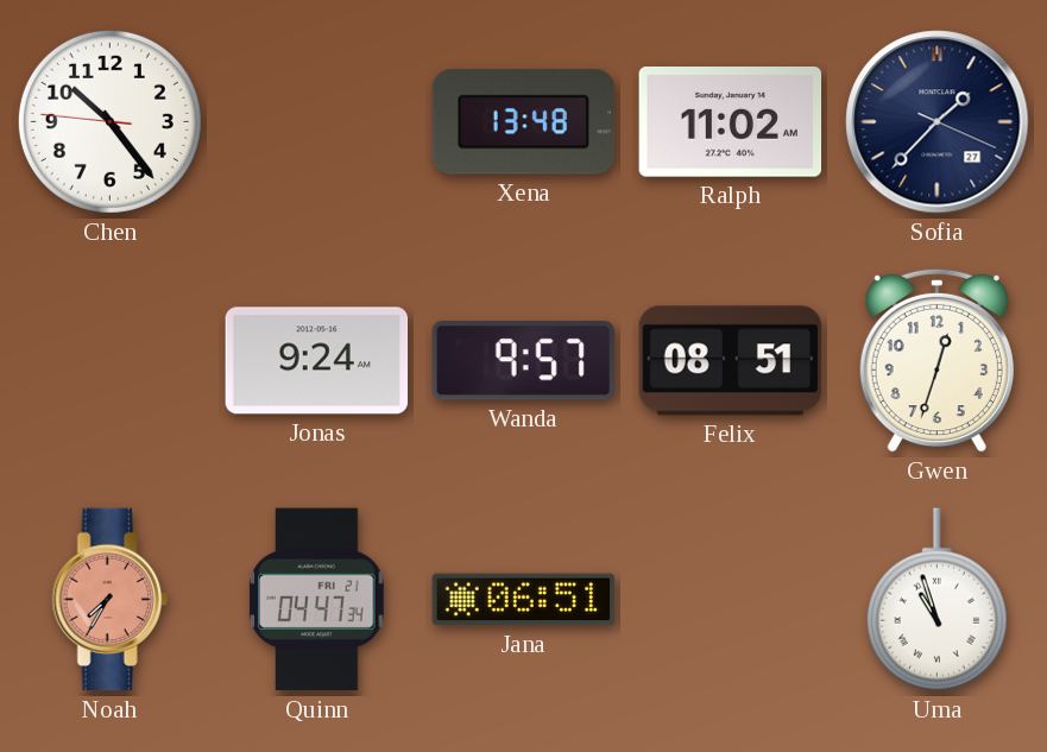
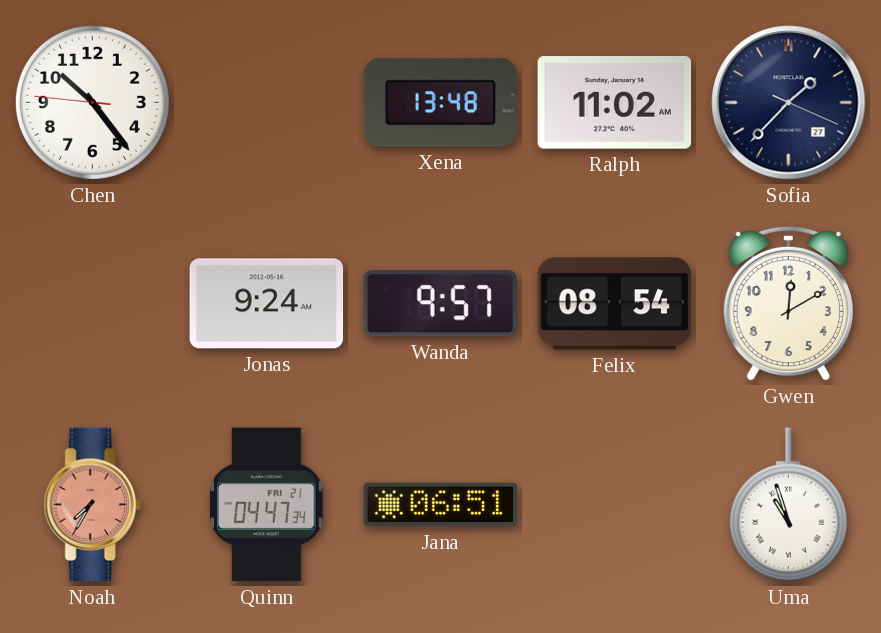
Felix: 08:51 -> 08:54
Gwen: 12:33 -> 12:10
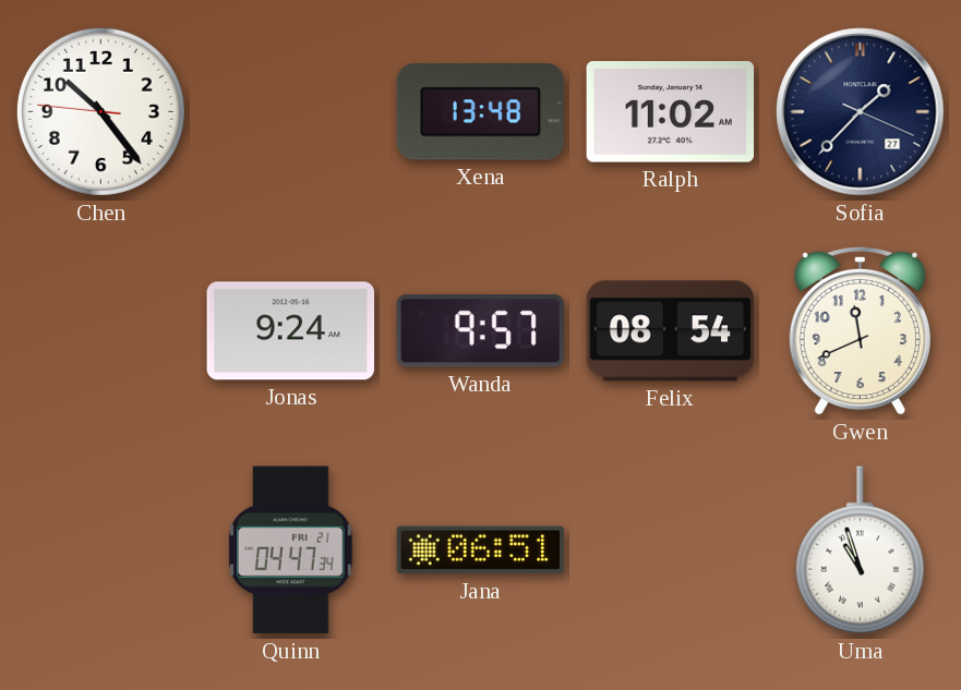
Gwen: 12:10 -> 11:41
Noah: 7:35 -> none
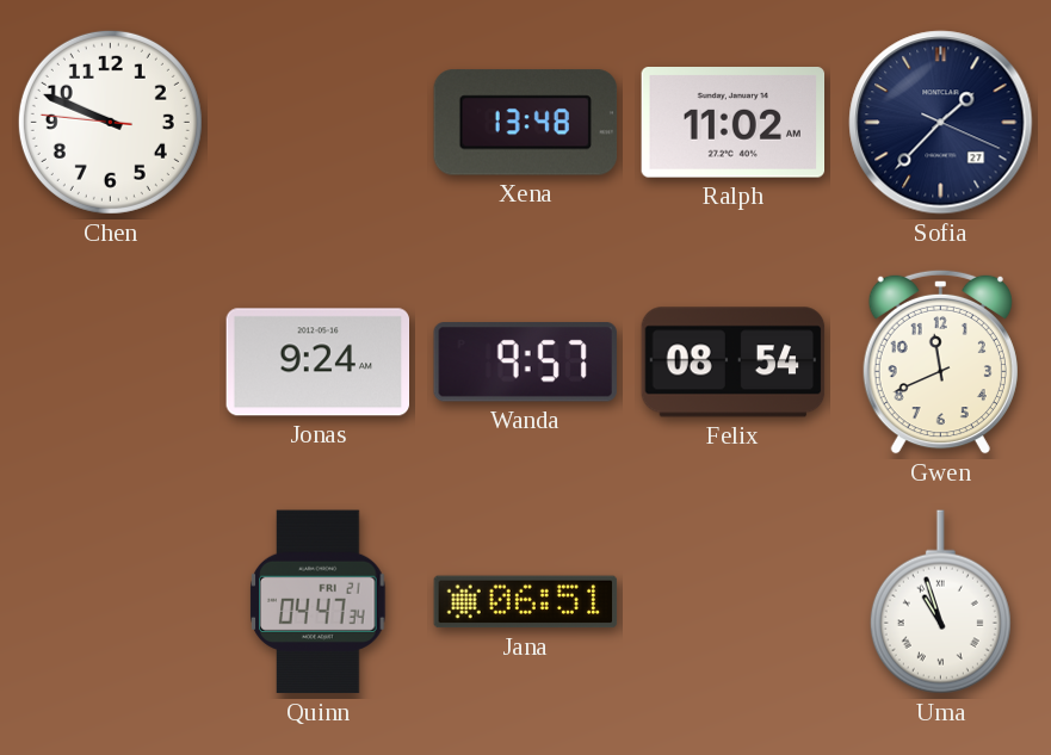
Chen: 10:23 -> 9:48
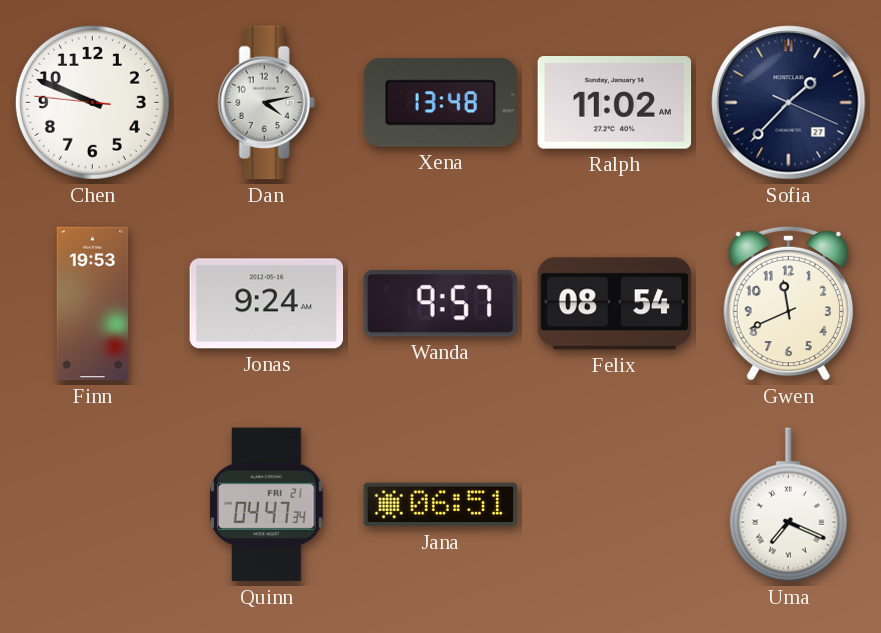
Dan: none -> 4:13
Finn: none -> 19:53
Uma: 10:57 -> 7:19
